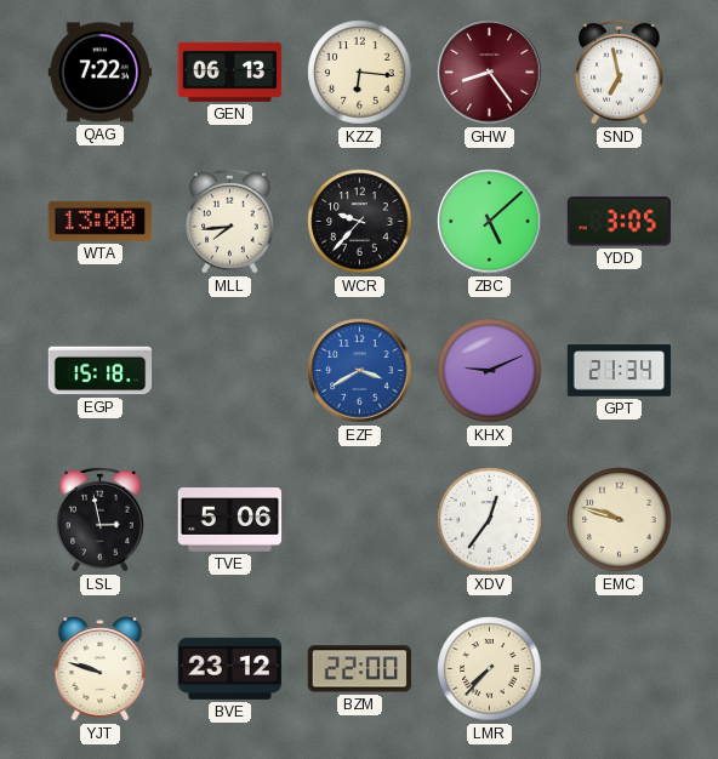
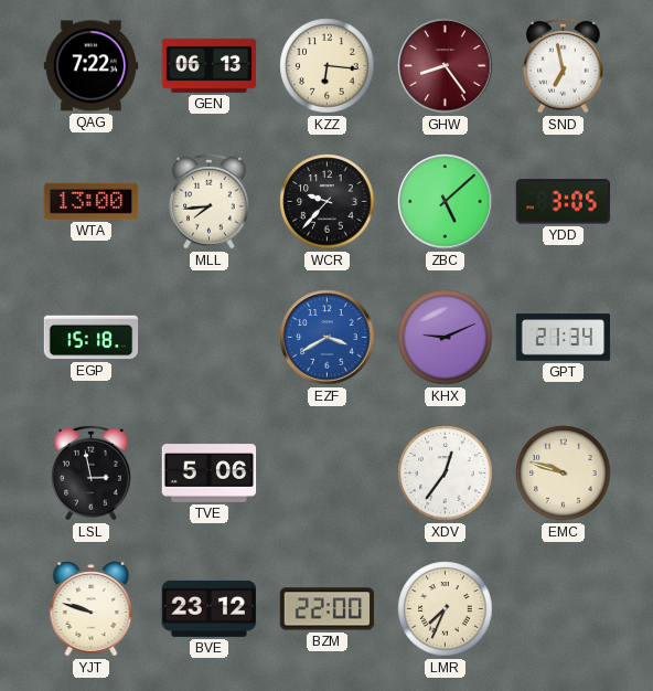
LMR: 7:37 -> 7:34
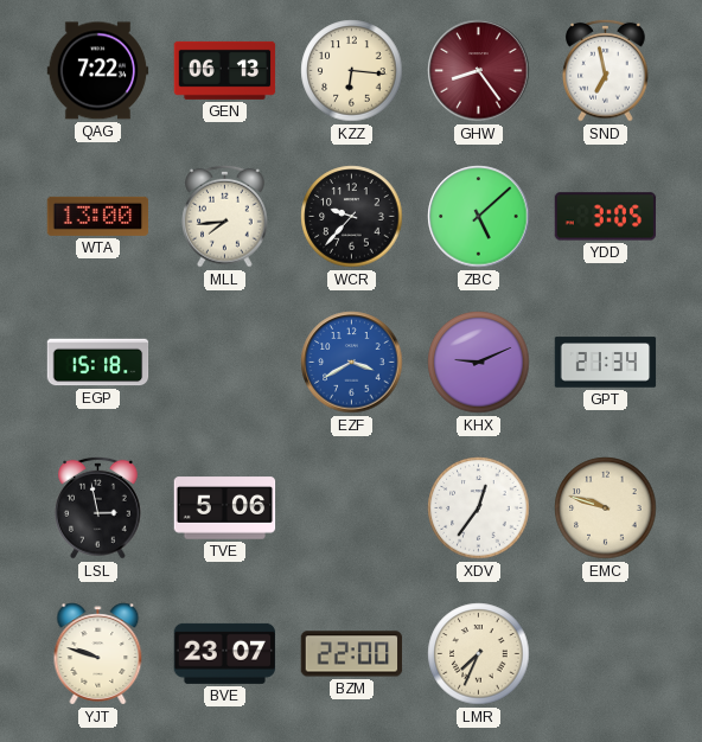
BVE: 23:12 -> 23:07
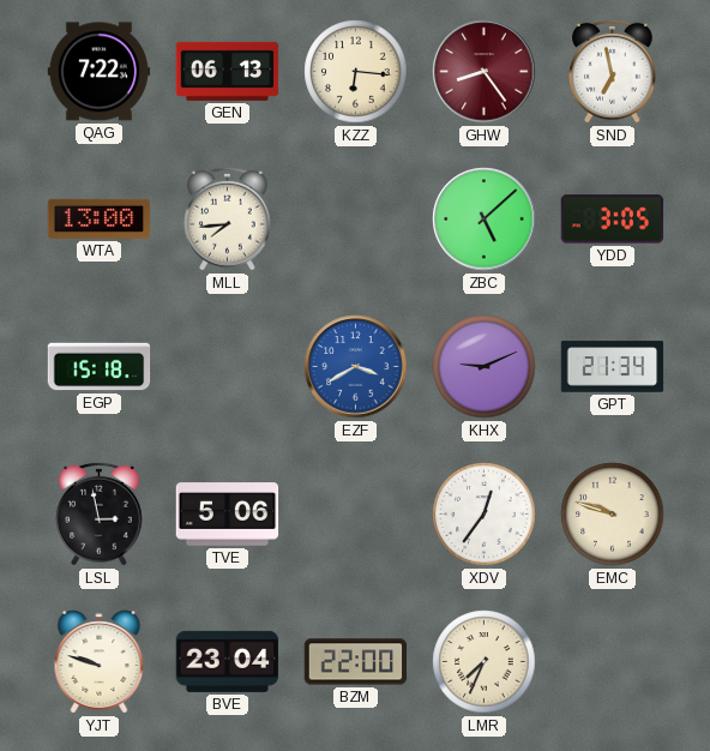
WCR: 9:37 -> none
BVE: 23:07 -> 23:04
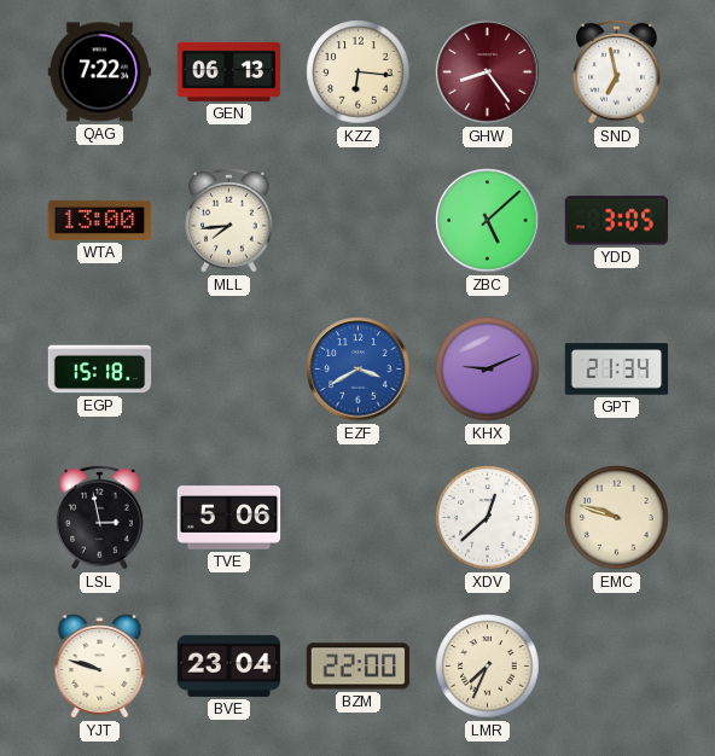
XDV: 12:36 -> 12:38
